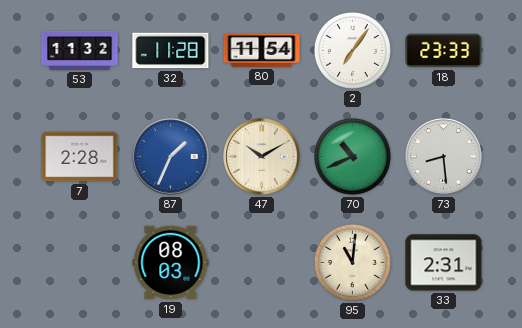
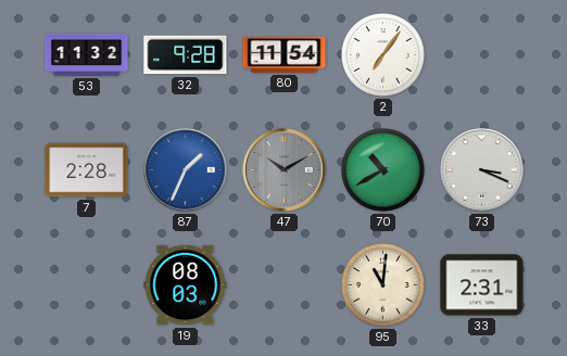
32: 11:28 -> 9:28
18: 23:33 -> none
47 dial: cream -> grey
70: 10:41 -> 10:40
73: 8:29 -> 3:19
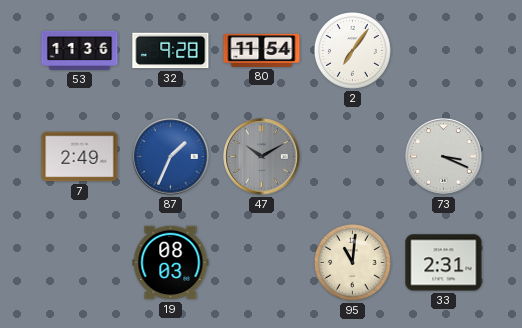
53: 11:32 -> 11:36
7: 2:28 -> 2:49
70: 10:40 -> none
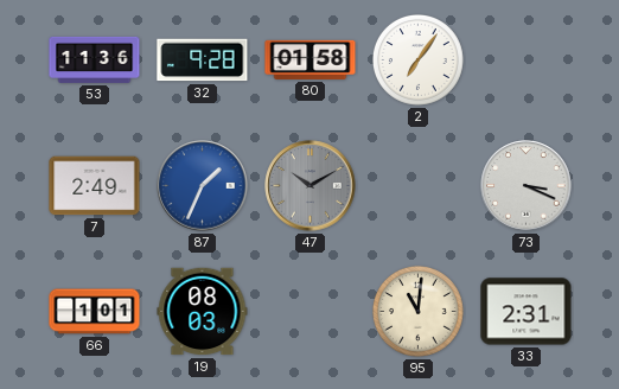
80: 11:54 -> 01:58
66: none -> 1:01
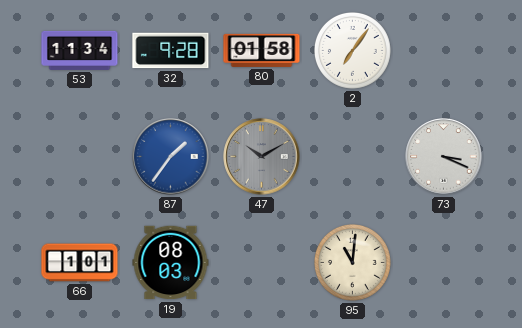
53: 11:36 -> 11:34
7: 2:49 -> none
87: 1:34 -> 1:36
33: 2:31 -> none
